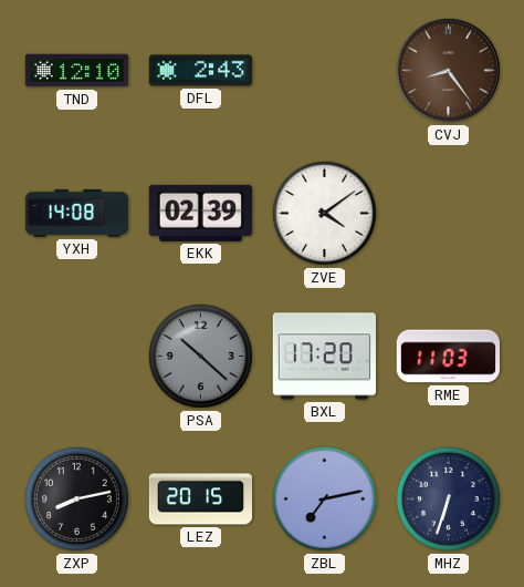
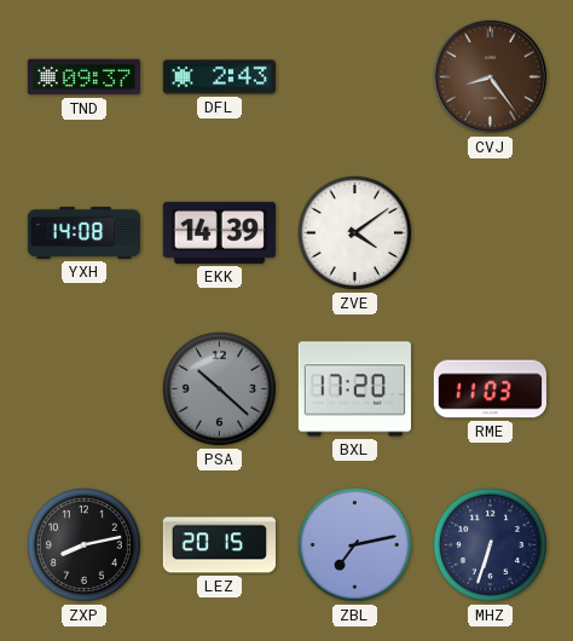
TND: 12:10 -> 09:37
EKK: 02:39 -> 14:39
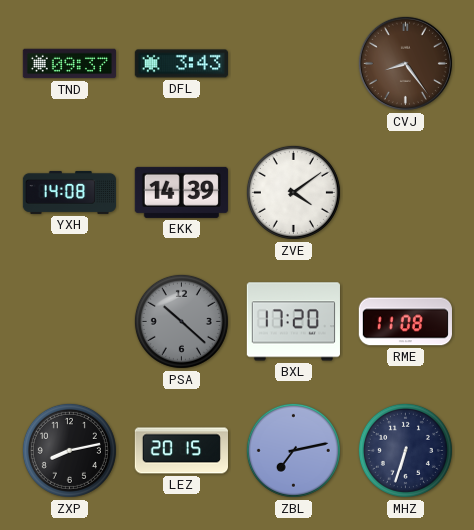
DFL: 2:43 -> 3:43
RME: 11:03 -> 11:08
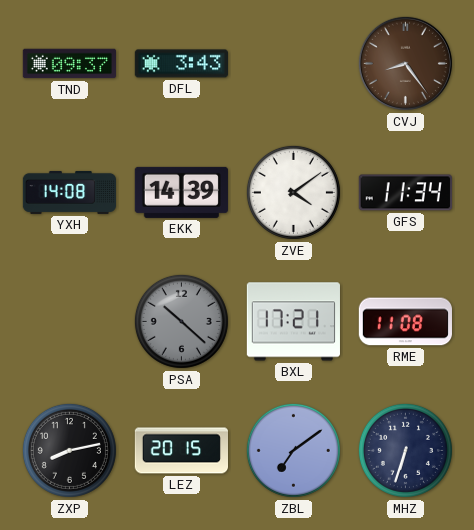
GFS: none -> 11:34
BXL: 17:20 -> 17:21
ZBL: 7:13 -> 7:09
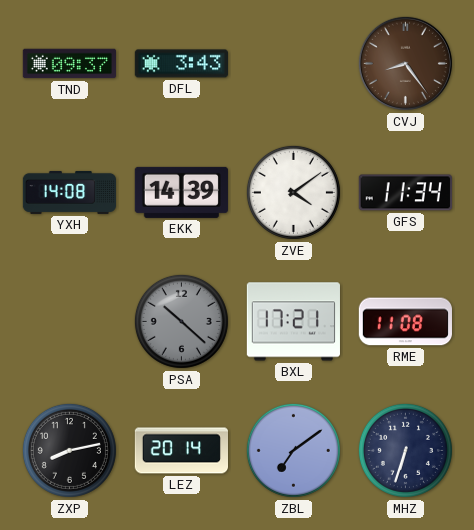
LEZ: 20:15 -> 20:14
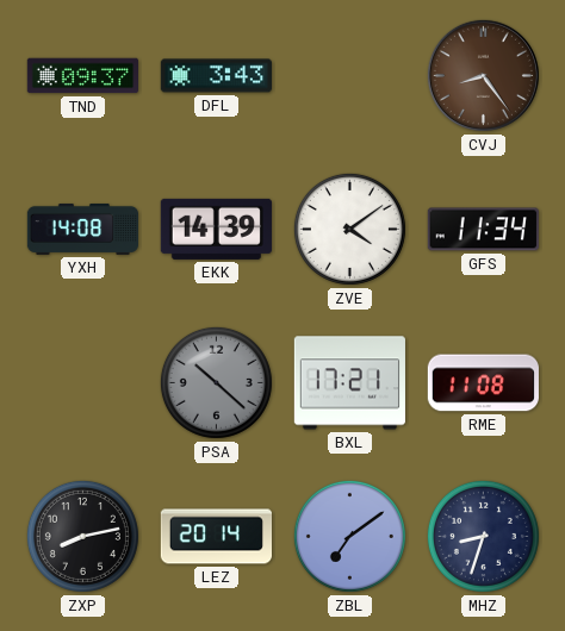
MHZ: 6:33 -> 8:33
